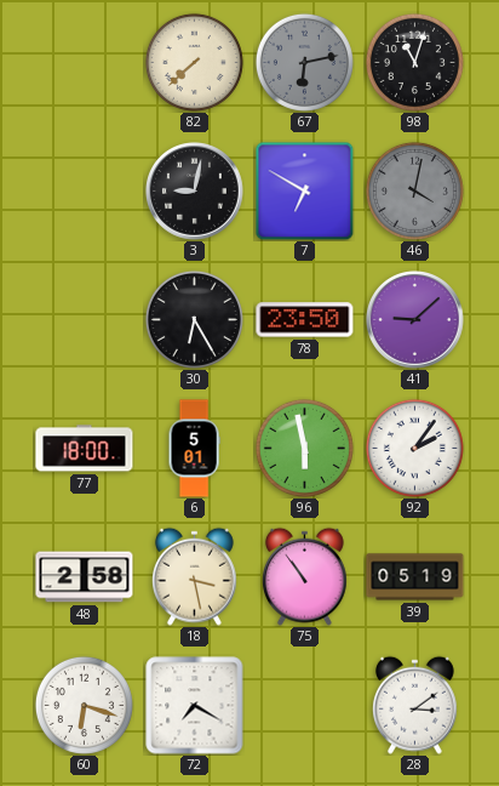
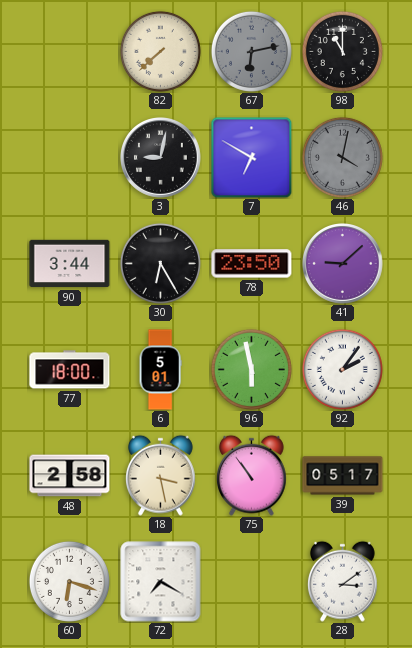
98: 11:03 -> 11:00
90: none -> 3:44
39: 05:19 -> 05:17
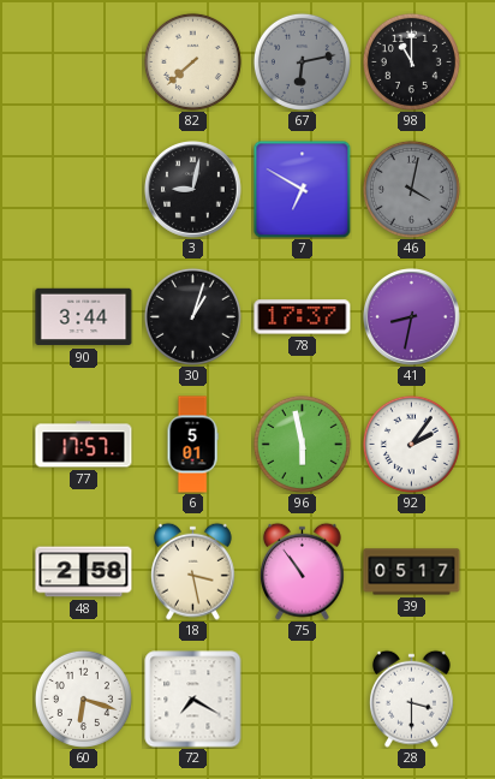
30: 6:25 -> 1:03
78: 23:50 -> 17:37
41: 9:08 -> 8:32
77: 18:00 -> 17:57
28: 3:09 -> 3:30
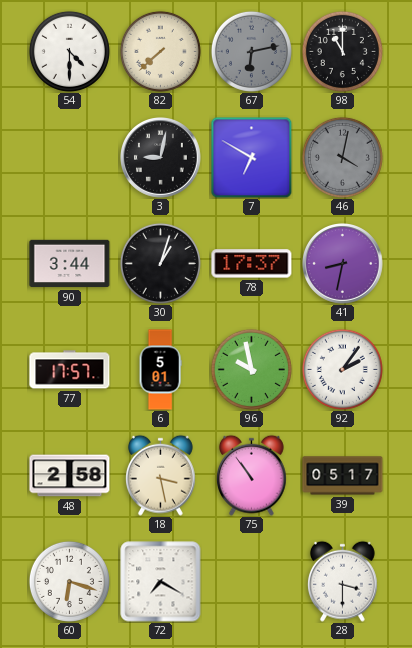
54: none -> 4:30
96: 5:58 -> 9:58
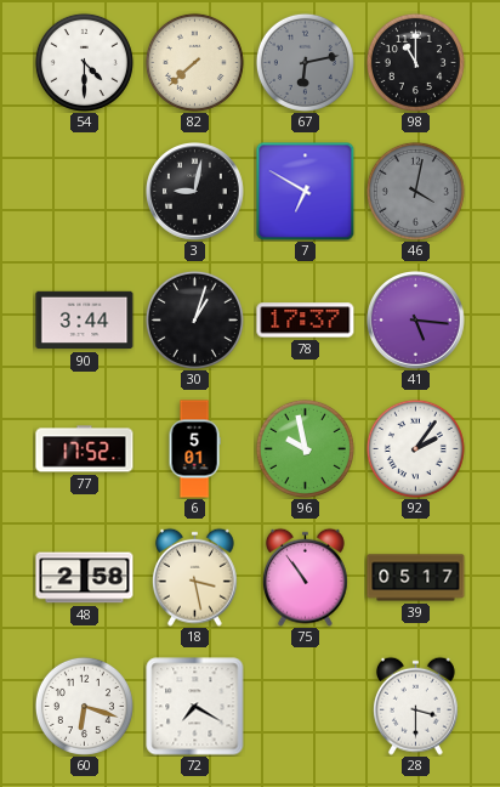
41: 8:32 -> 5:16
77: 17:57 -> 17:52
